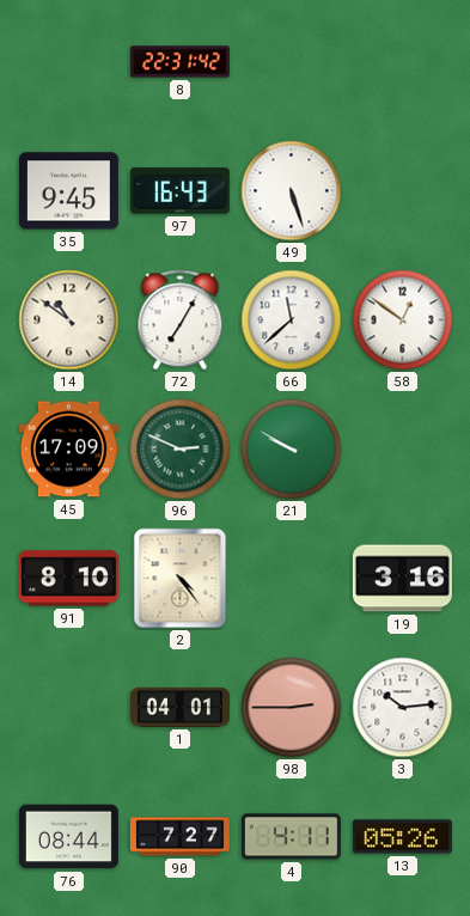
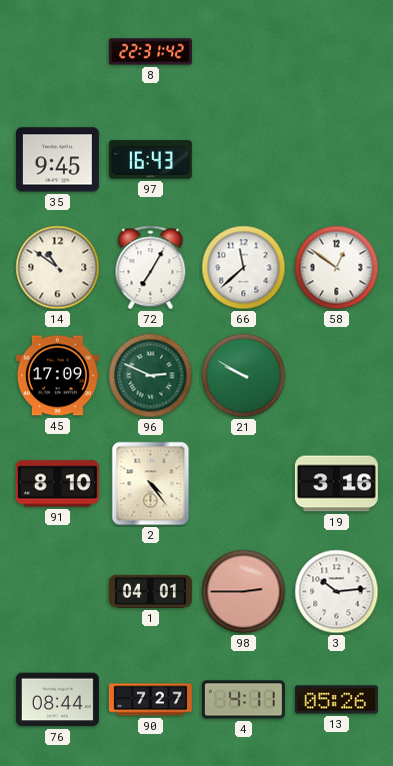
49: 5:27 -> none
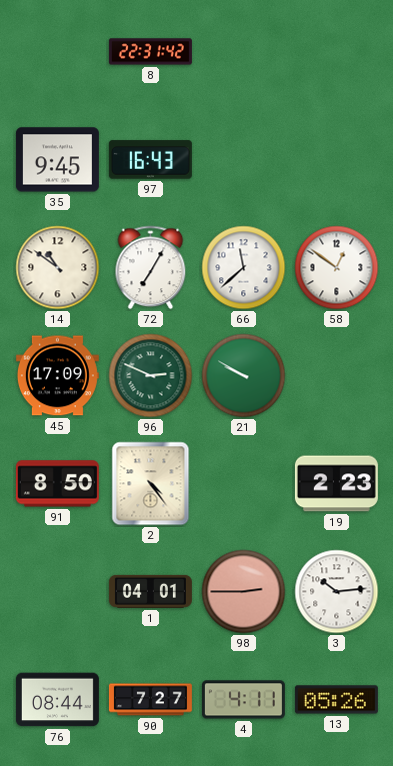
91: 8:10 -> 8:50
19: 3:16 -> 2:23
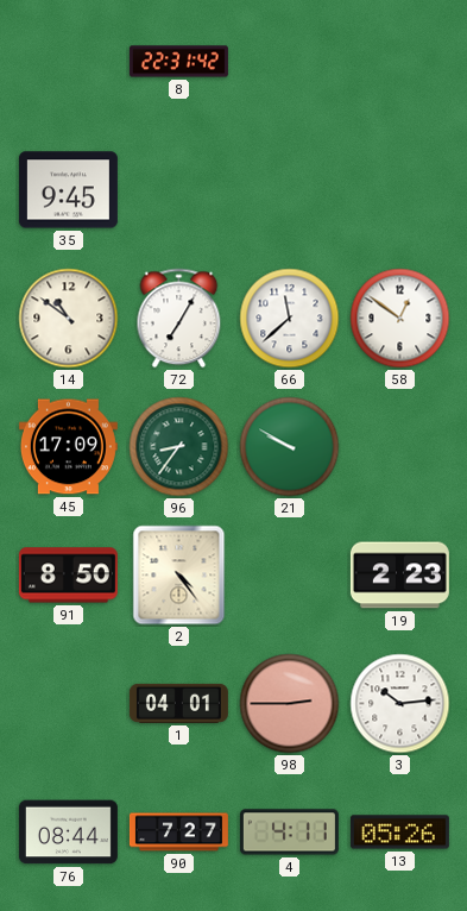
97: 16:43 -> none
96: 2:49 -> 8:36
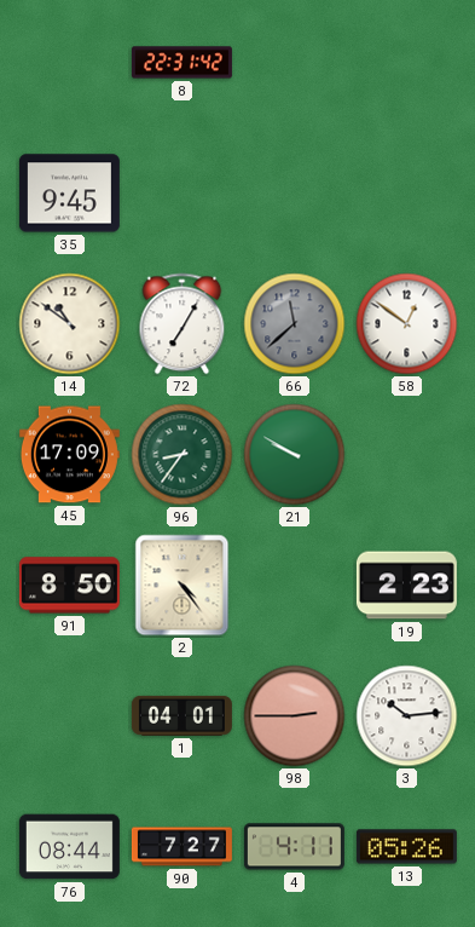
66 dial: white -> grey
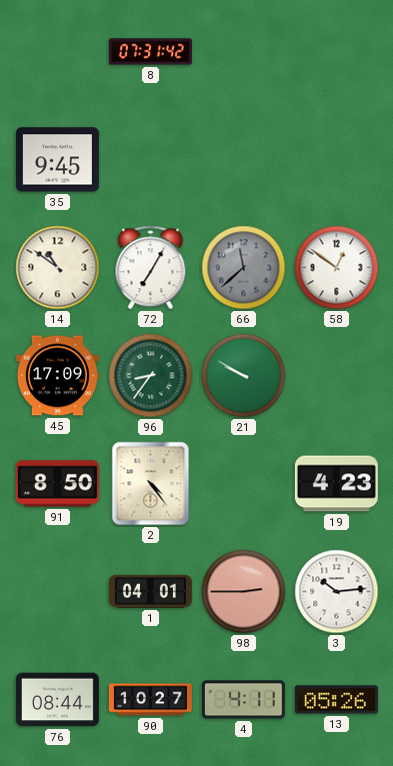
8: 22:31 -> 07:31
19: 2:23 -> 4:23
90: 7:27 -> 10:27
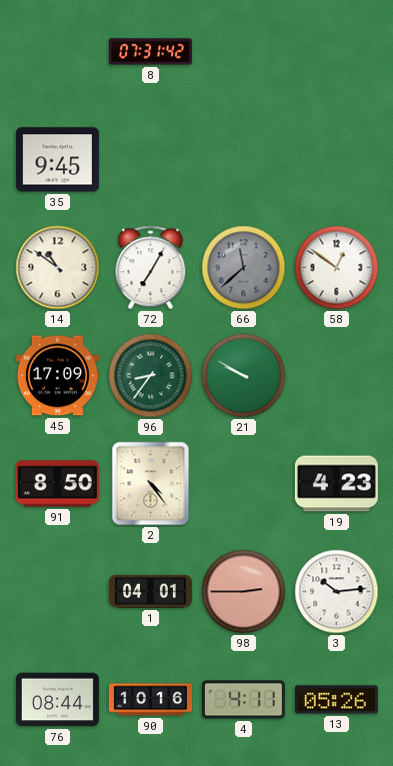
90: 10:27 -> 10:16
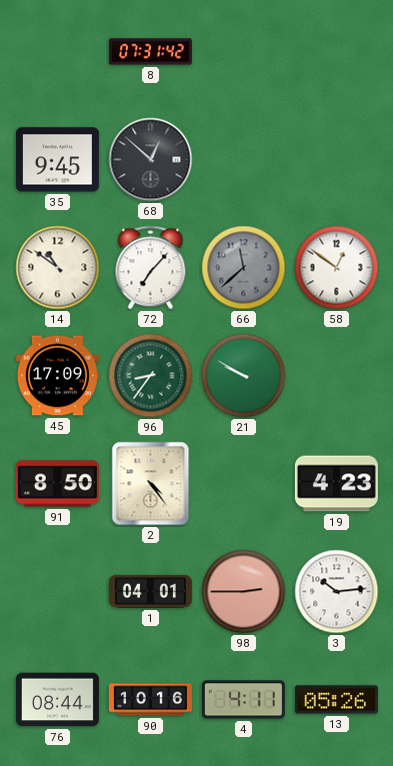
68: none -> 12:52
72: 7:05 -> 7:07
